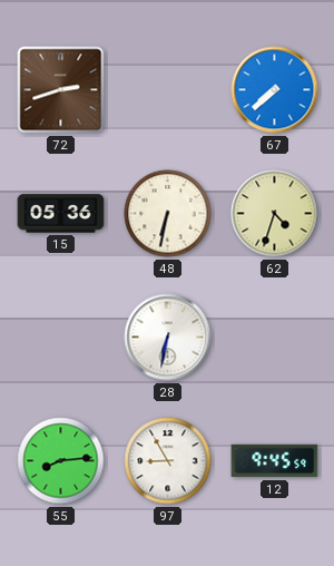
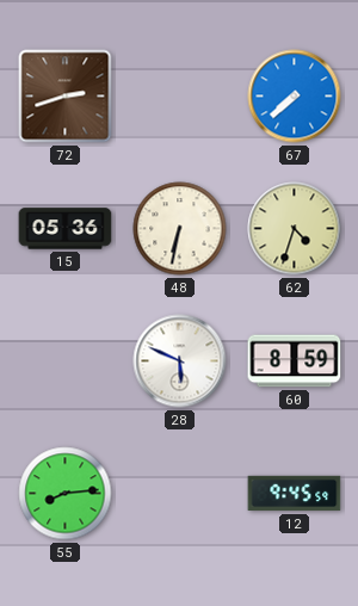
28: 6:32 -> 5:49
60: none -> 8:59
97: 8:55 -> none
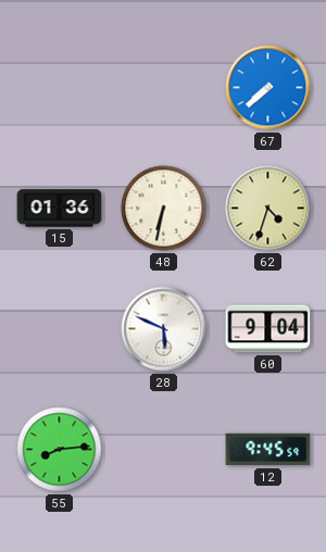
72: 2:42 -> none
15: 05:36 -> 01:36
60: 8:59 -> 9:04
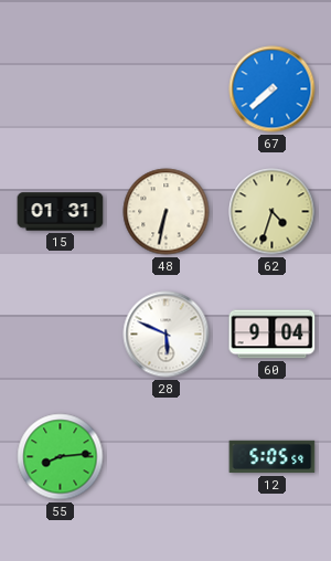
15: 01:36 -> 01:31
12: 9:45 -> 5:05
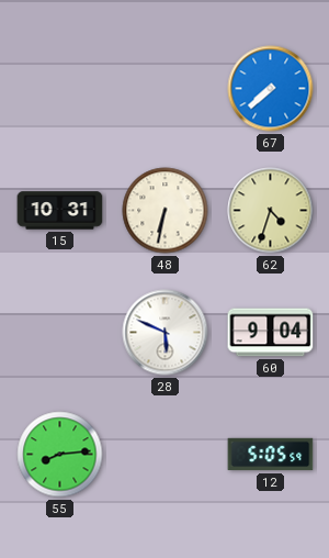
15: 01:31 -> 10:31
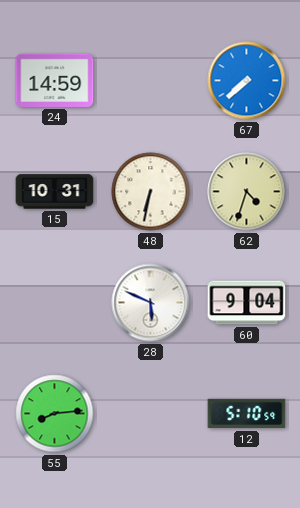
24: none -> 14:59
12: 5:05 -> 5:10
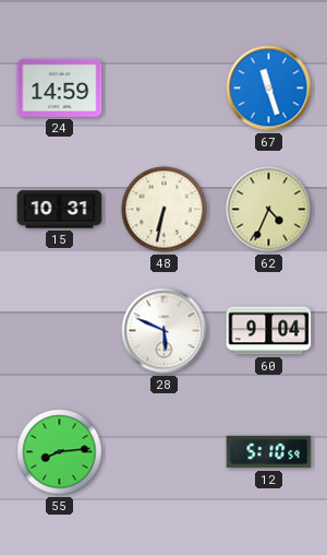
67: 7:38 -> 11:27
62: 4:33 -> 4:34
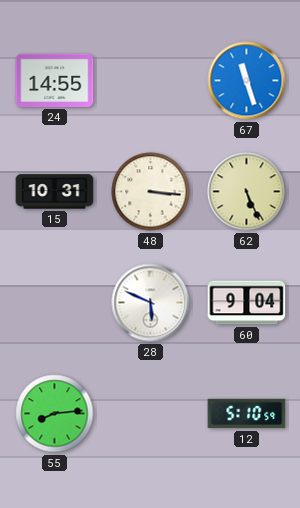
24: 14:59 -> 14:55
48: 6:32 -> 3:16
62: 4:34 -> 5:26
